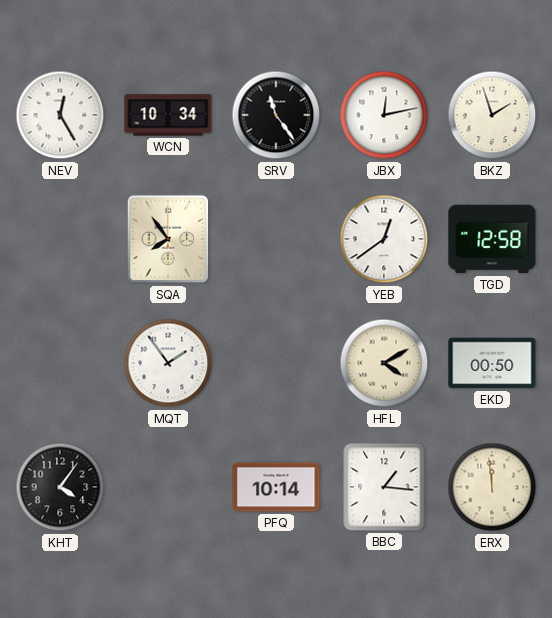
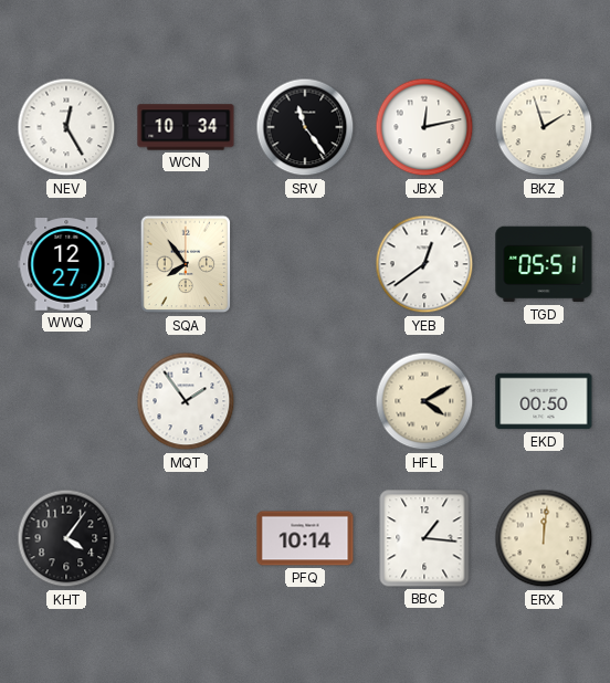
WWQ: none -> 12:27
TGD: 12:58 -> 05:51
ERX: 11:59 -> 12:01
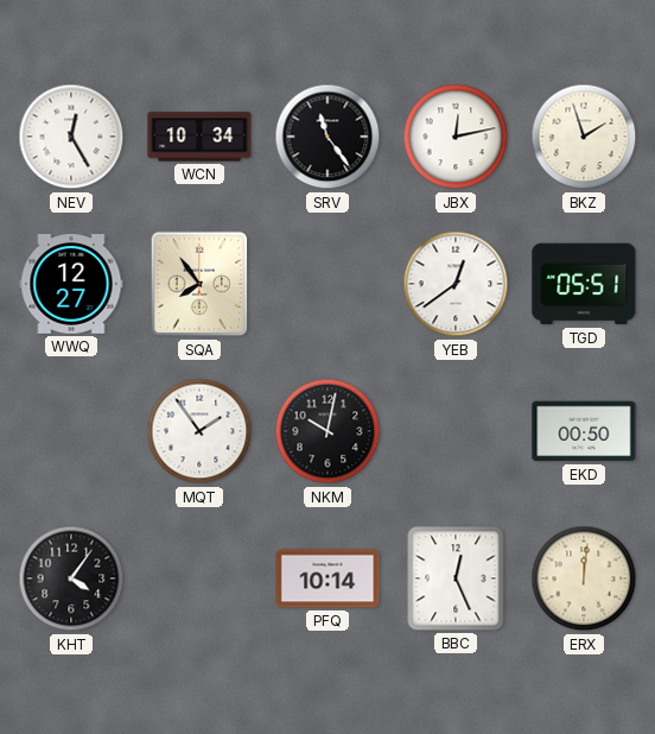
NKM: none -> 10:02
HFL: 4:10 -> none
BBC: 1:16 -> 12:26
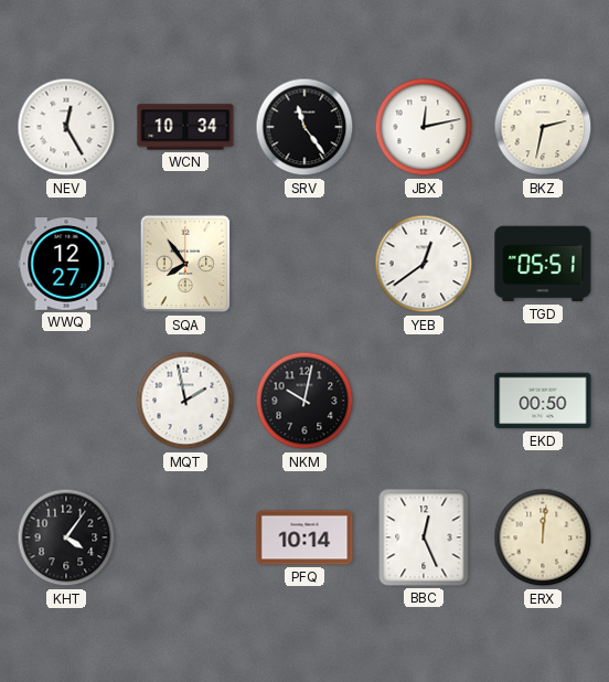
BKZ: 1:57 -> 2:32
MQT: 1:54 -> 1:58
